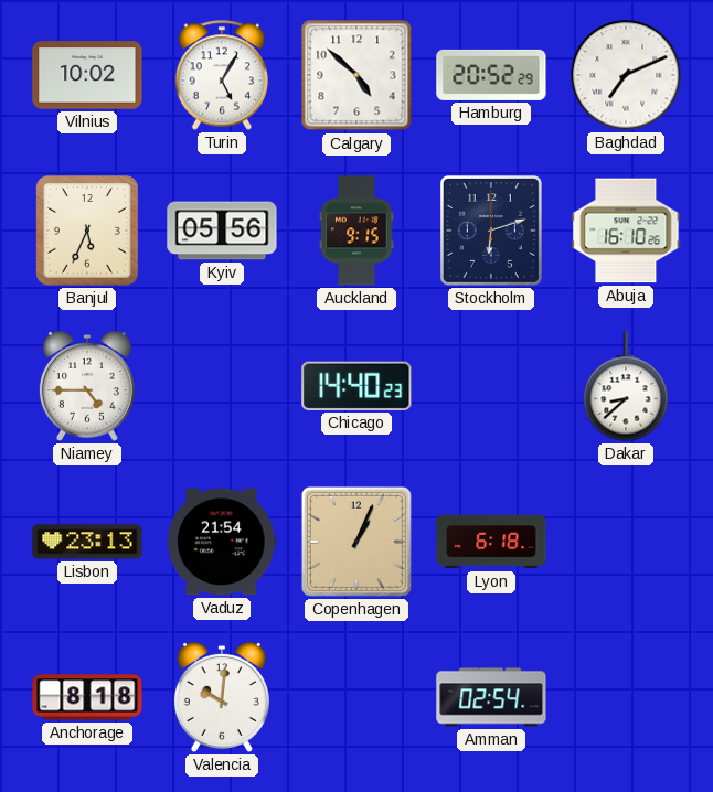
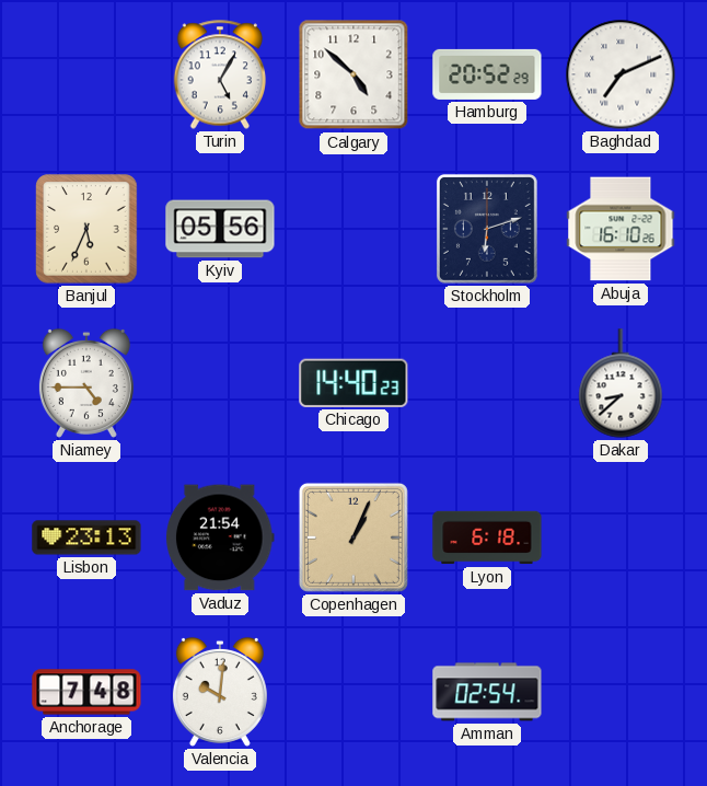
Vilnius: 10:02 -> none
Auckland: 9:15 -> none
Anchorage: 8:18 -> 7:48
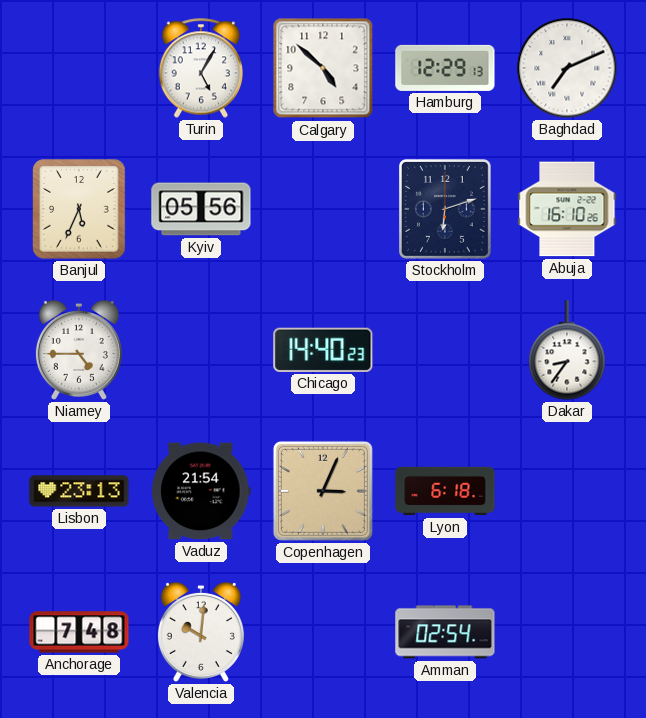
Hamburg: 20:52 -> 12:29
Dakar: 8:38 -> 8:36
Copenhagen: 1:04 -> 3:04
